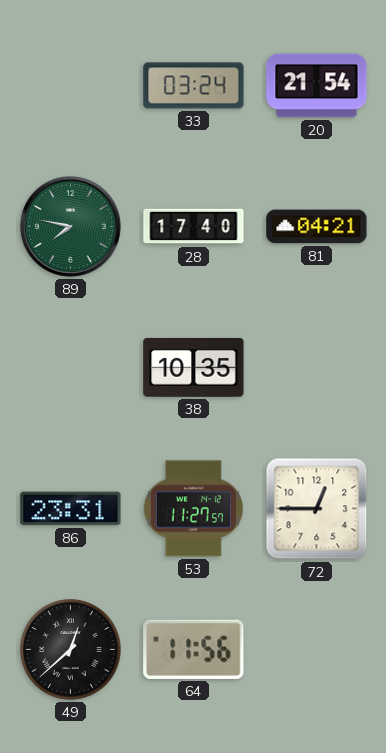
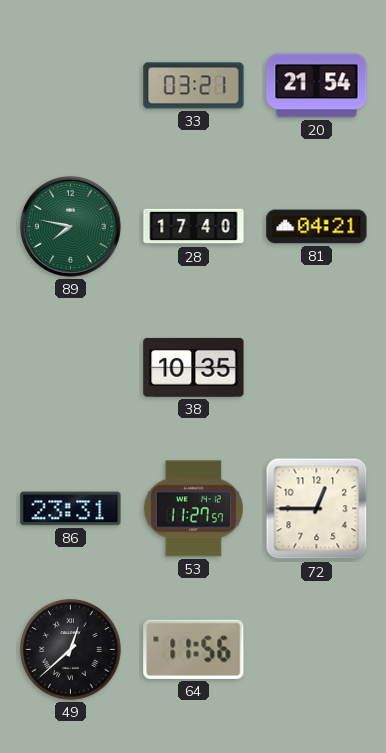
33: 03:24 -> 03:21
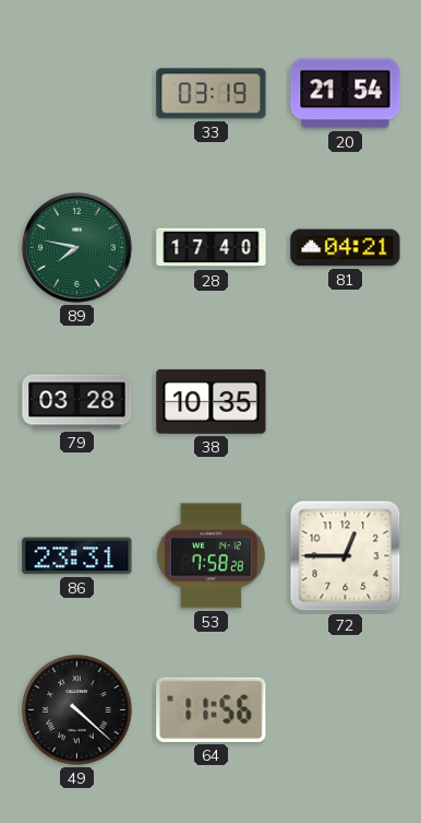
33: 03:21 -> 03:19
79: none -> 03:28
53: 11:27 -> 7:58
49: 12:38 -> 4:22
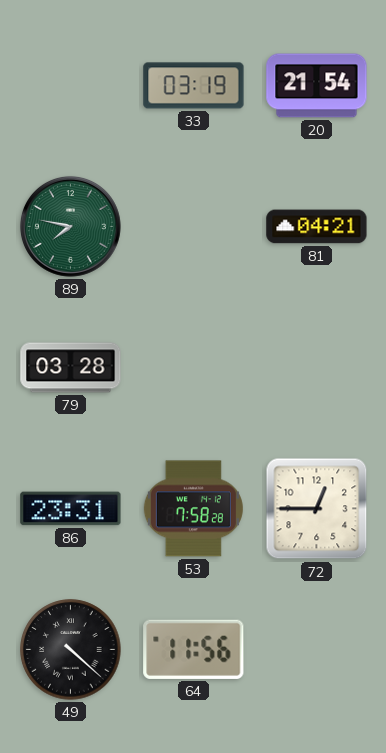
28: 17:40 -> none
38: 10:35 -> none
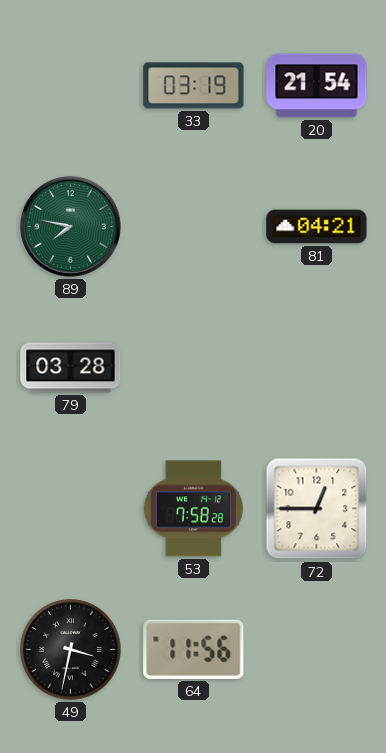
86: 23:31 -> none
49: 4:22 -> 3:32
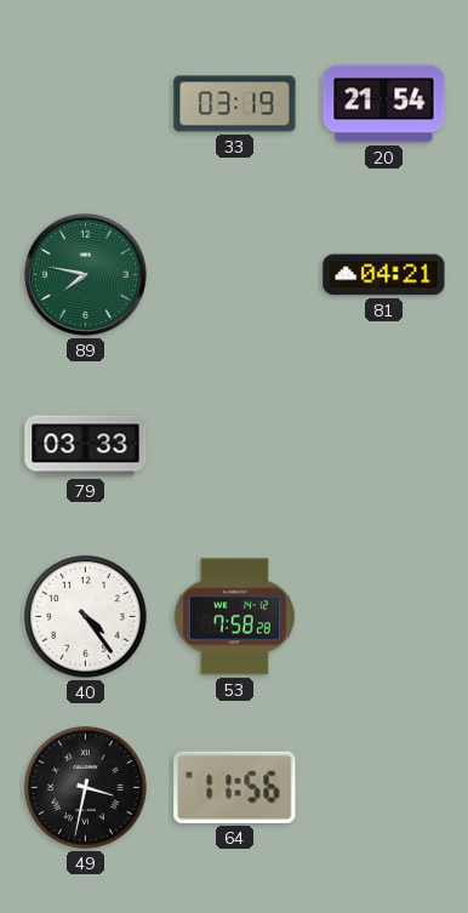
79: 03:28 -> 03:33
40: none -> 4:24
72: 12:45 -> none
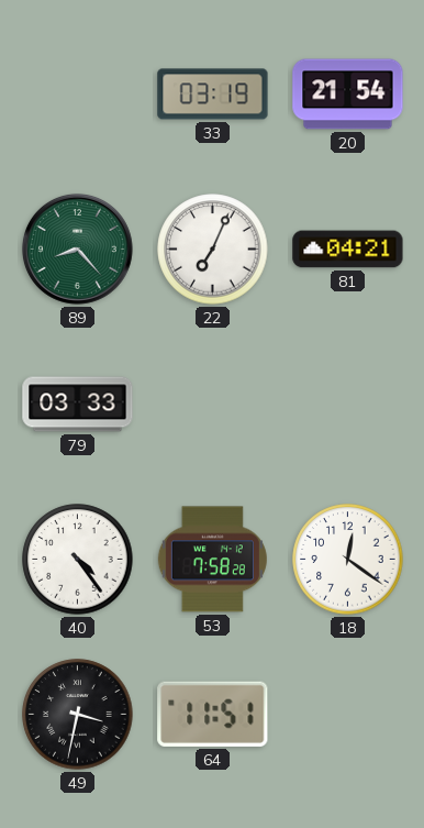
89: 7:47 -> 8:23
22: none -> 7:04
18: none -> 12:21
64: 11:56 -> 11:51
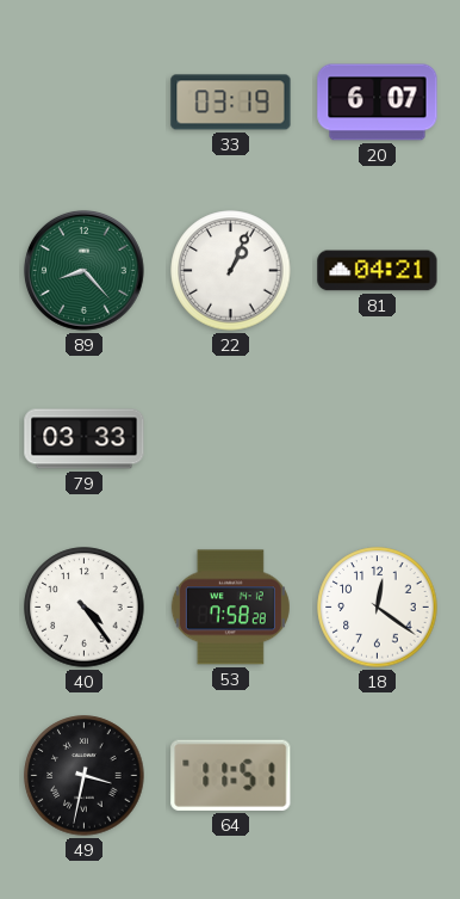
20: 21:54 -> 6:07
22: 7:04 -> 1:04
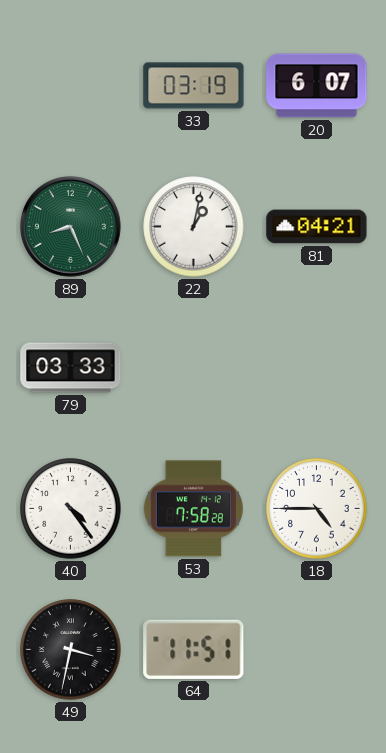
89: 8:23 -> 8:26
22: 1:04 -> 1:02
18: 12:21 -> 4:45
